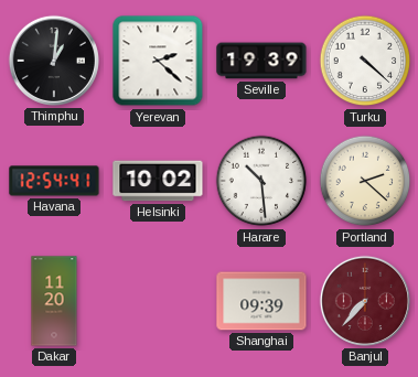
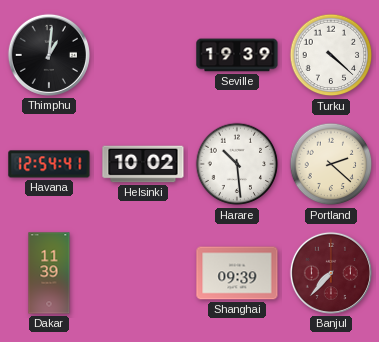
Yerevan: 2:22 -> none
Dakar: 11:20 -> 11:39
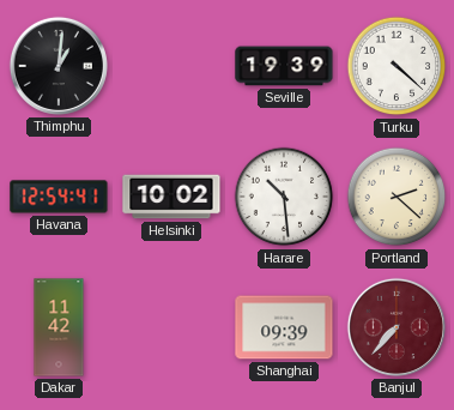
Dakar: 11:39 -> 11:42
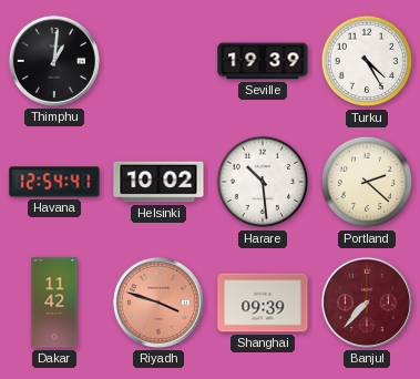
Turku: 4:22 -> 4:25
Riyadh: none -> 3:48
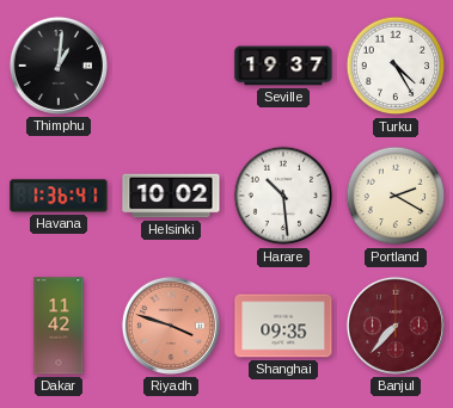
Seville: 19:39 -> 19:37
Havana: 12:54 -> 1:36
Portland: 2:22 -> 2:20
Shanghai: 09:39 -> 09:35
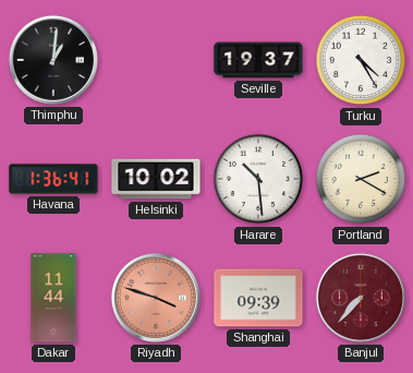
Dakar: 11:42 -> 11:44
Shanghai: 09:35 -> 09:39
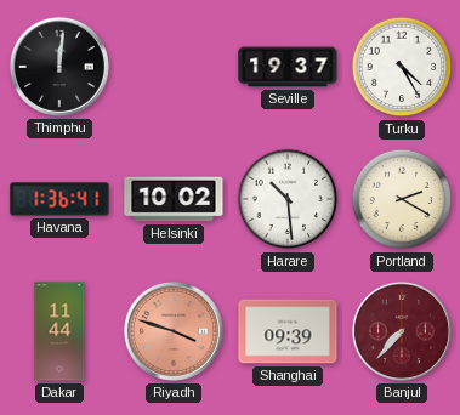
Thimphu: 1:01 -> 12:01
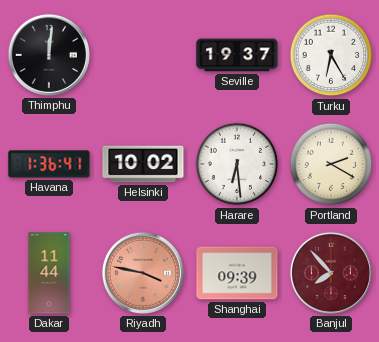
Turku: 4:25 -> 6:25
Harare: 10:29 -> 6:29
Riyadh: 3:48 -> 3:47
Banjul: 7:37 -> 7:53
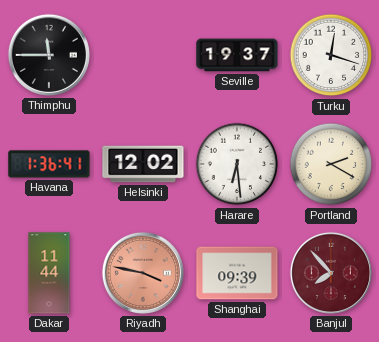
Thimphu: 12:01 -> 11:45
Turku: 6:25 -> 12:18
Helsinki: 10:02 -> 12:02
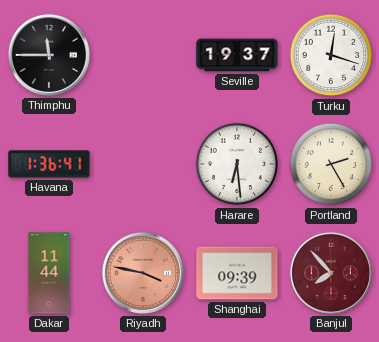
Helsinki: 12:02 -> none
Portland: 2:20 -> 2:25
